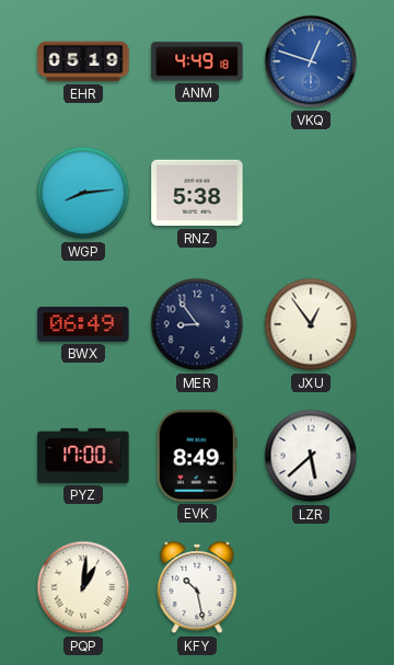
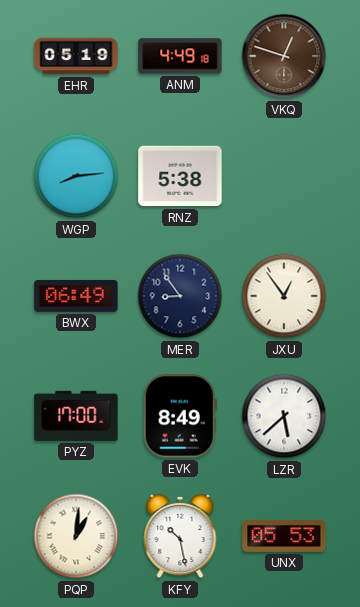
VKQ dial: blue -> brown
UNX: none -> 05:53
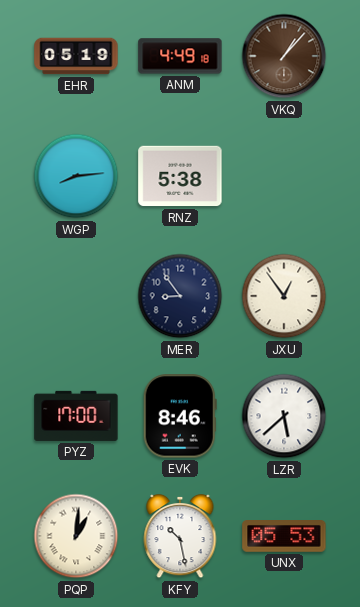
VKQ: 12:48 -> 1:07
BWX: 06:49 -> none
EVK: 8:49 -> 8:46
